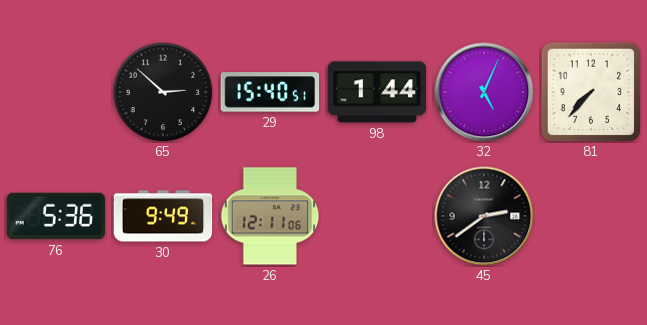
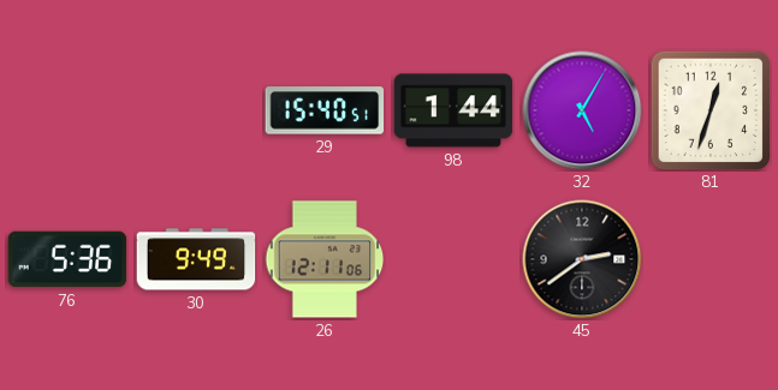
65: 2:52 -> none
32: 5:04 -> 5:05
81: 7:37 -> 12:33
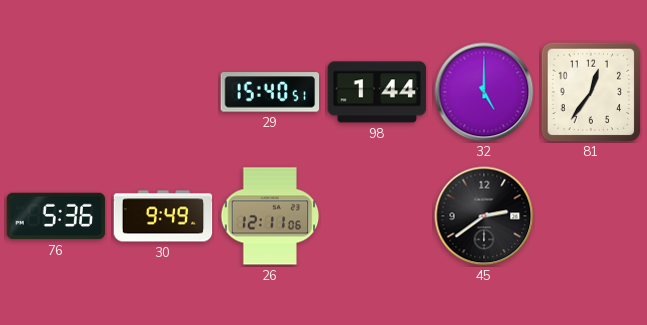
32: 5:05 -> 5:00
81: 12:33 -> 12:36
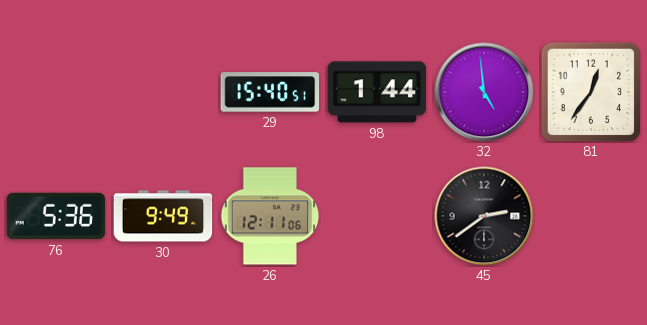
32: 5:00 -> 4:59
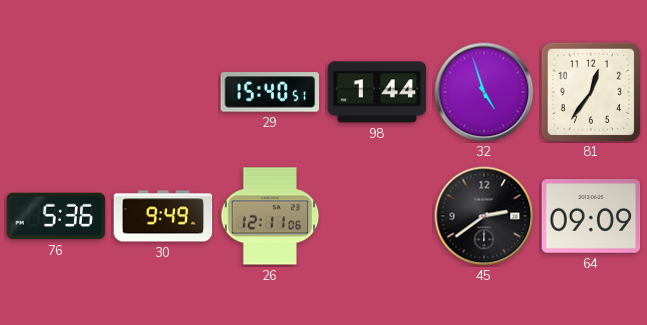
32: 4:59 -> 4:57
64: none -> 09:09
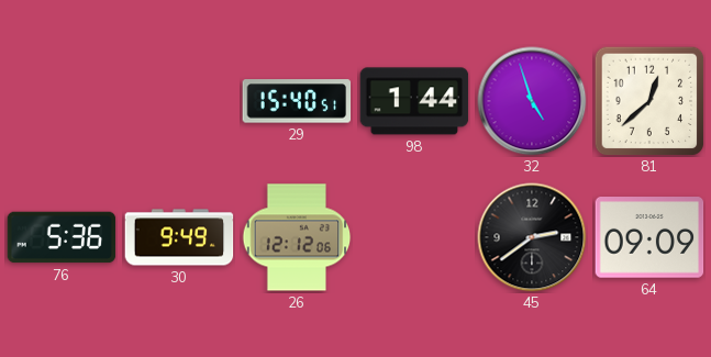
81: 12:36 -> 12:38
26: 12:11 -> 12:12
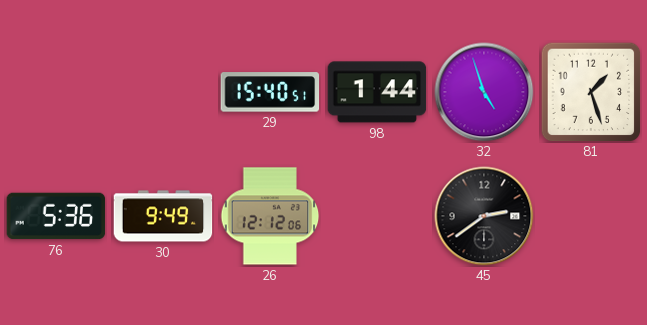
81: 12:38 -> 1:27
64: 09:09 -> none
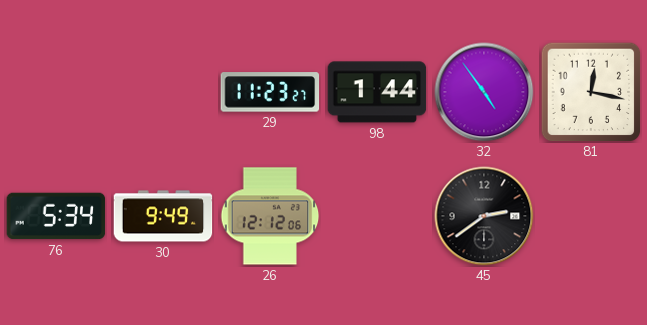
29: 15:40 -> 11:23
32: 4:57 -> 4:54
81: 1:27 -> 12:17
76: 5:36 -> 5:34
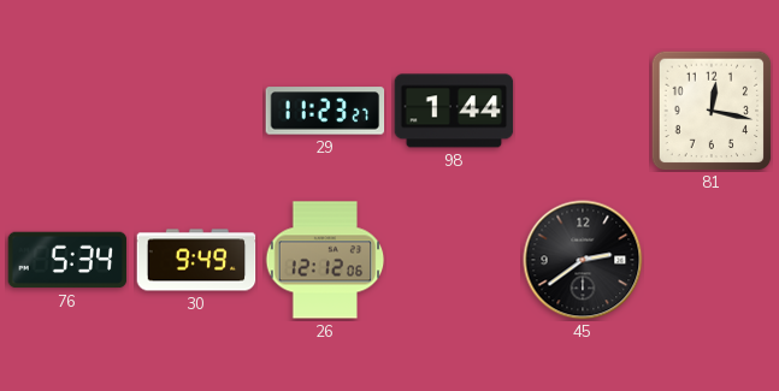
32: 4:54 -> none
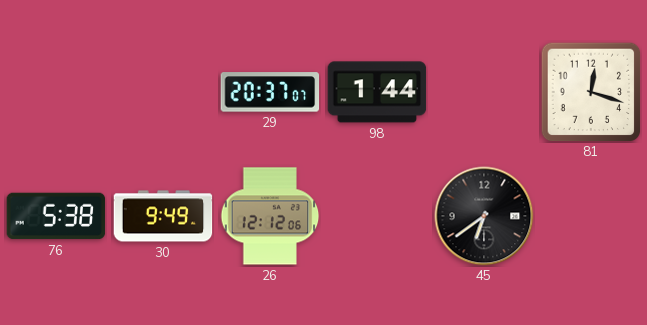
29: 11:23 -> 20:37
81: 12:17 -> 12:18
76: 5:34 -> 5:38
45: 2:39 -> 6:39
